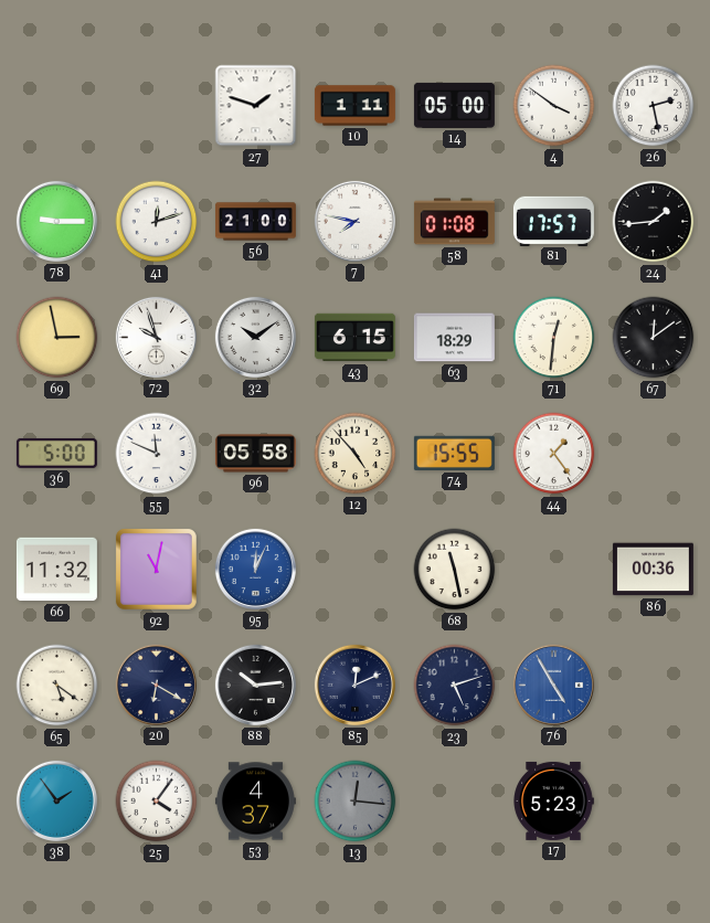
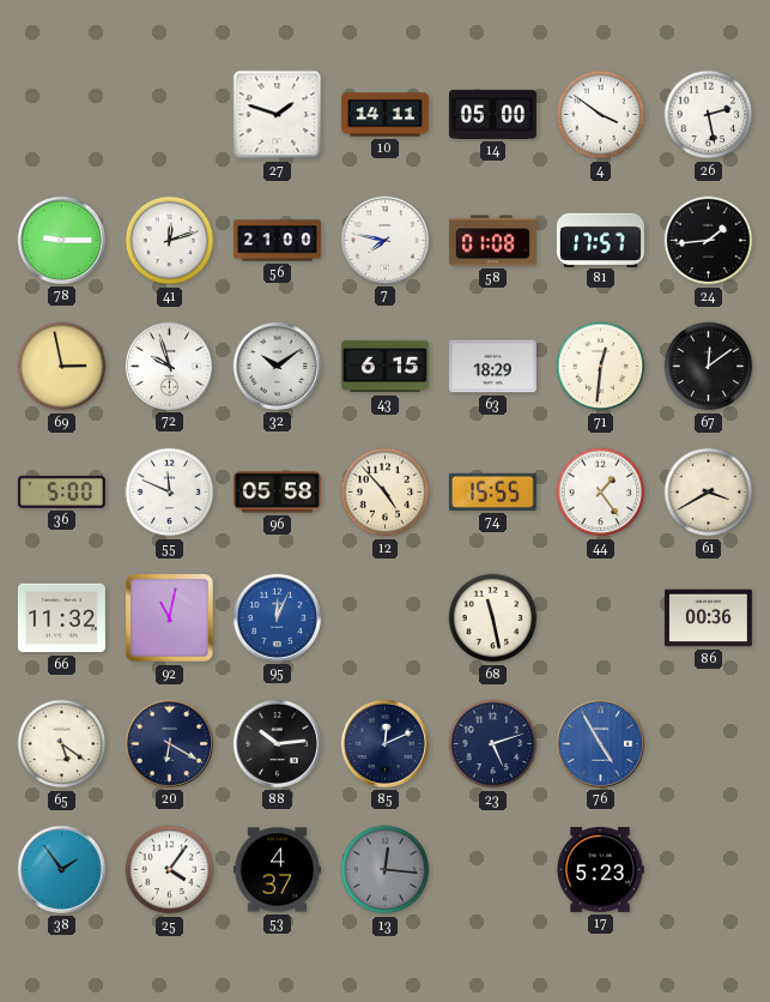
10: 1:11 -> 14:11
61: none -> 3:40
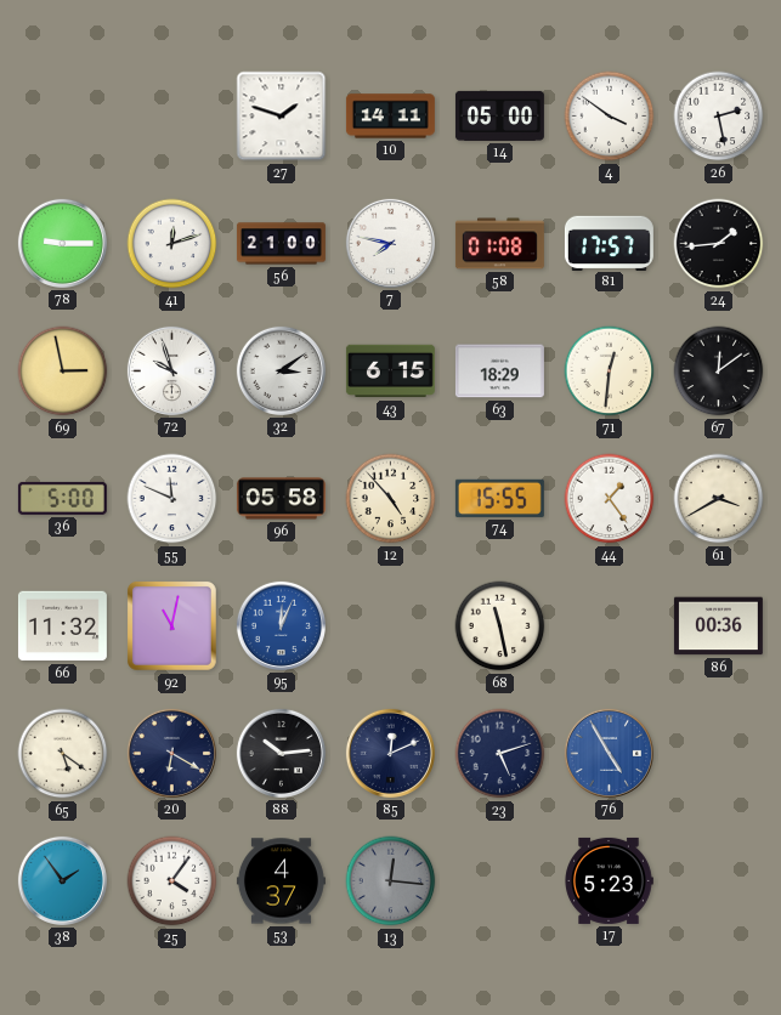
32: 10:09 -> 3:09
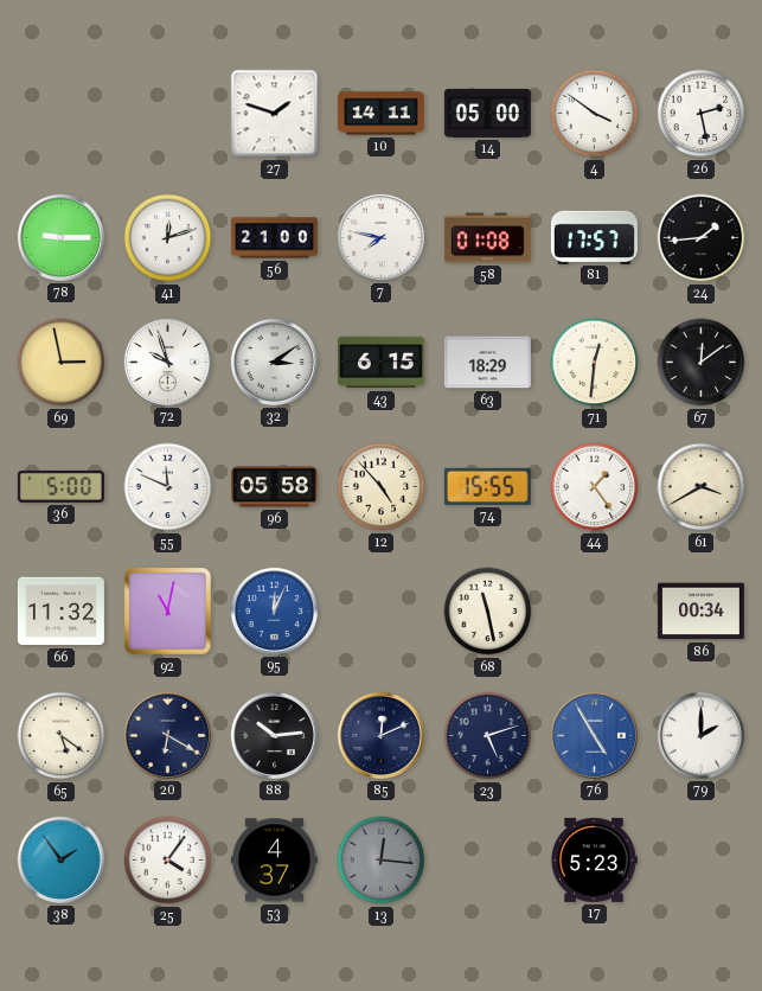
86: 00:36 -> 00:34
79: none -> 2:00
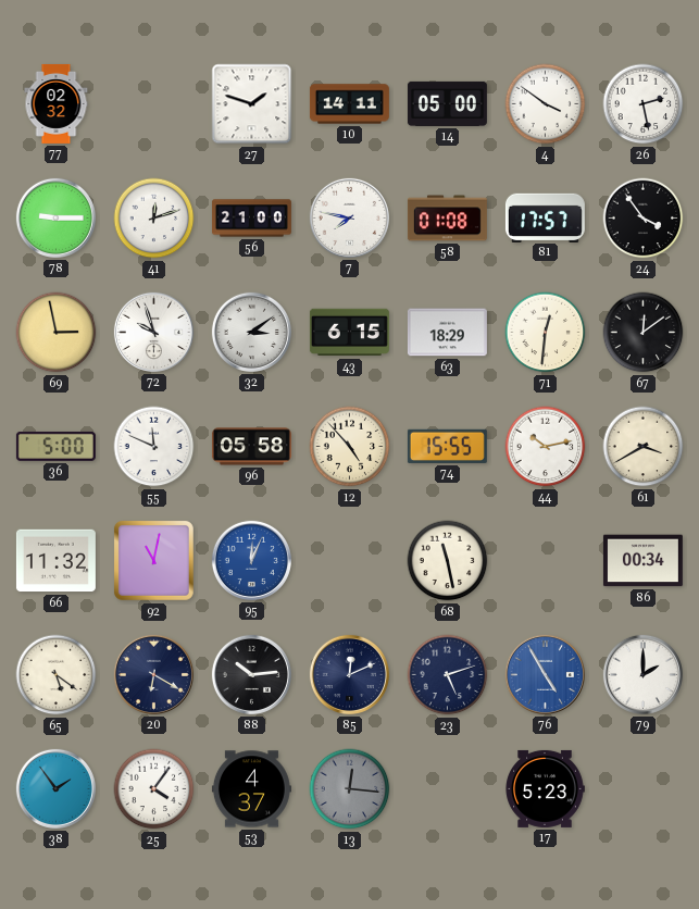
77: none -> 02:32
24: 1:44 -> 3:54
44: 1:24 -> 10:13
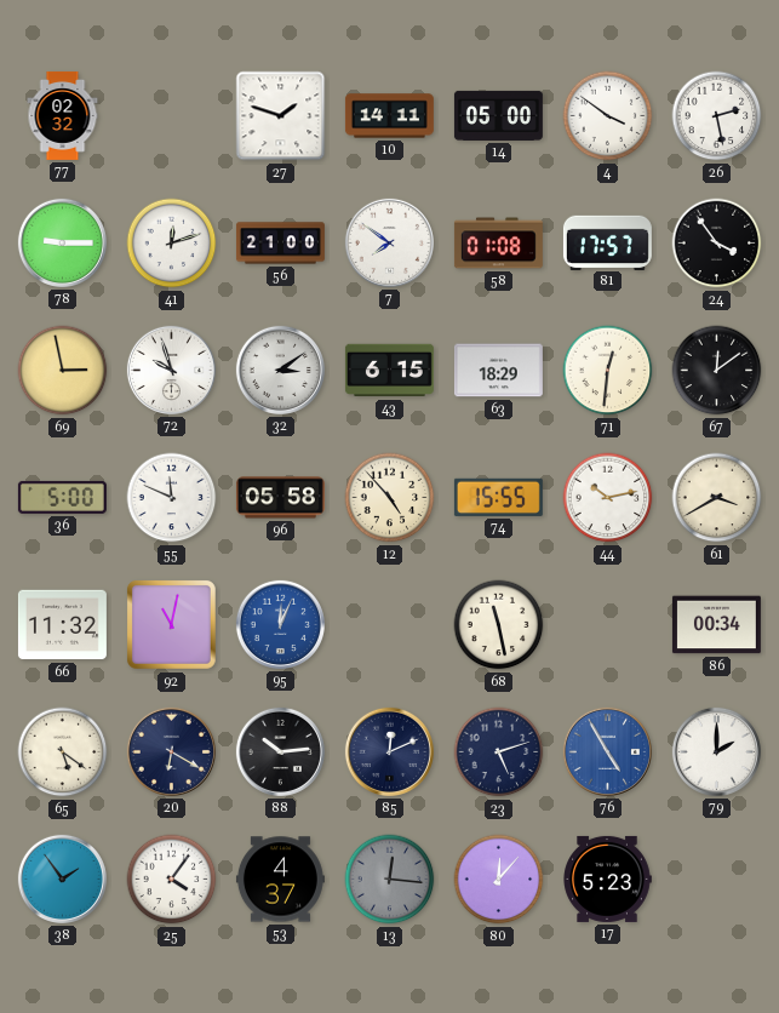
7: 7:47 -> 7:51
80: none -> 12:07
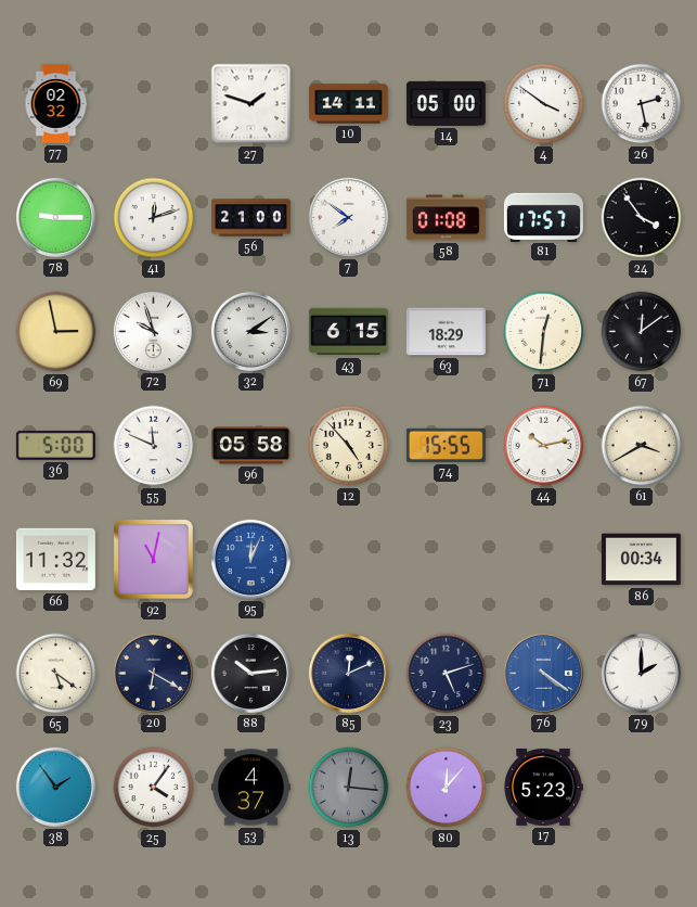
68: 11:28 -> none
76: 4:55 -> 4:21
